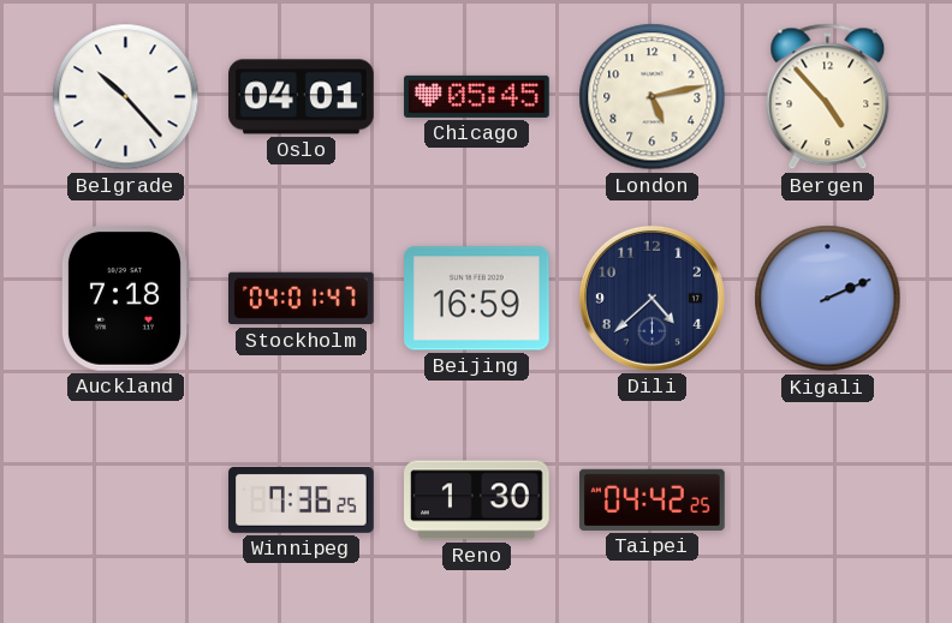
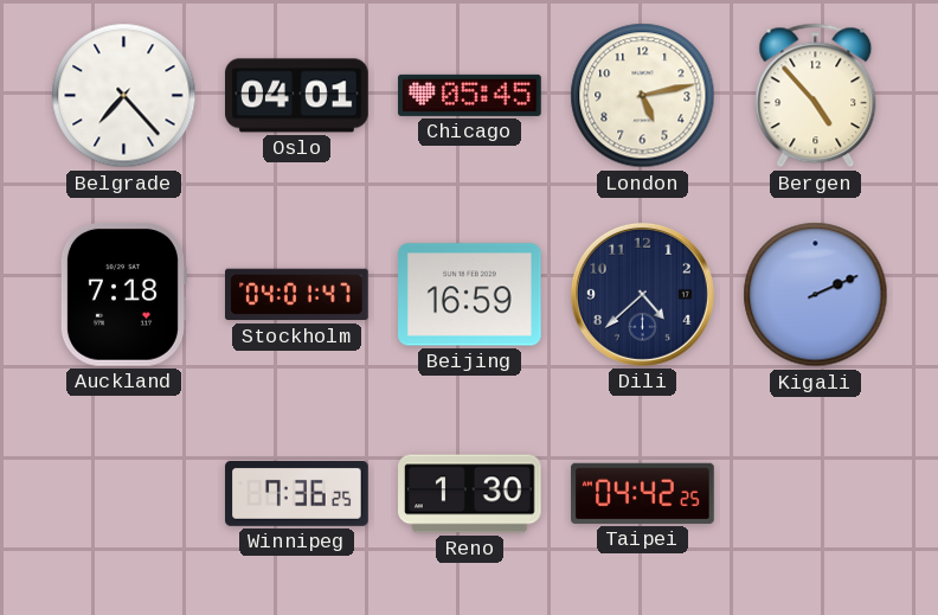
Belgrade: 10:23 -> 7:23
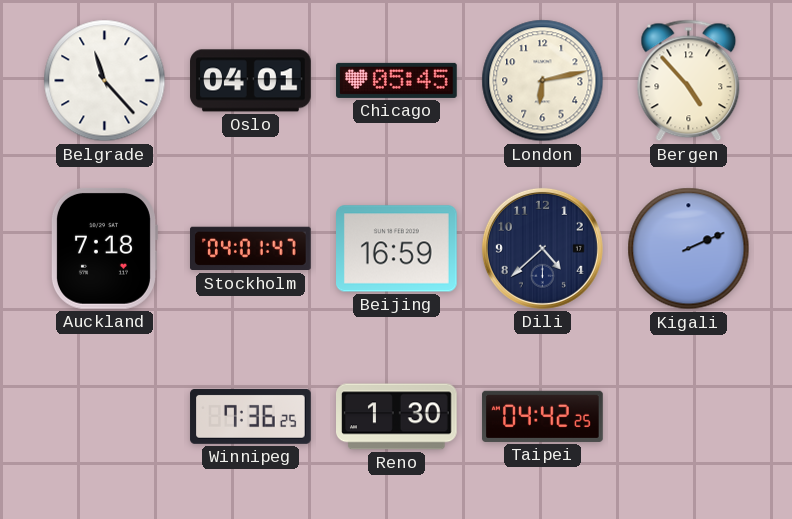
Belgrade: 7:23 -> 11:23
London: 5:13 -> 6:13
